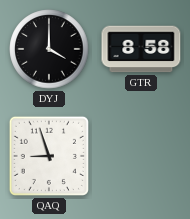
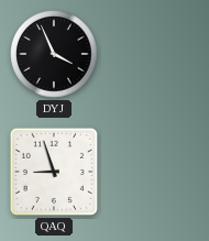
DYJ: 4:00 -> 3:56
GTR: 8:58 -> none
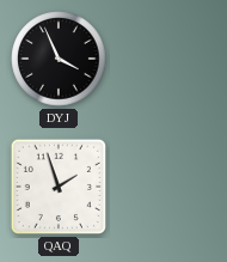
QAQ: 8:57 -> 1:57
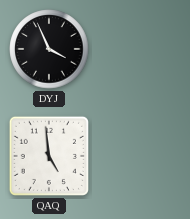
QAQ: 1:57 -> 4:59
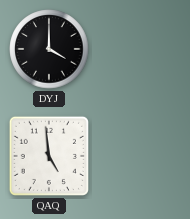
DYJ: 3:56 -> 4:00
